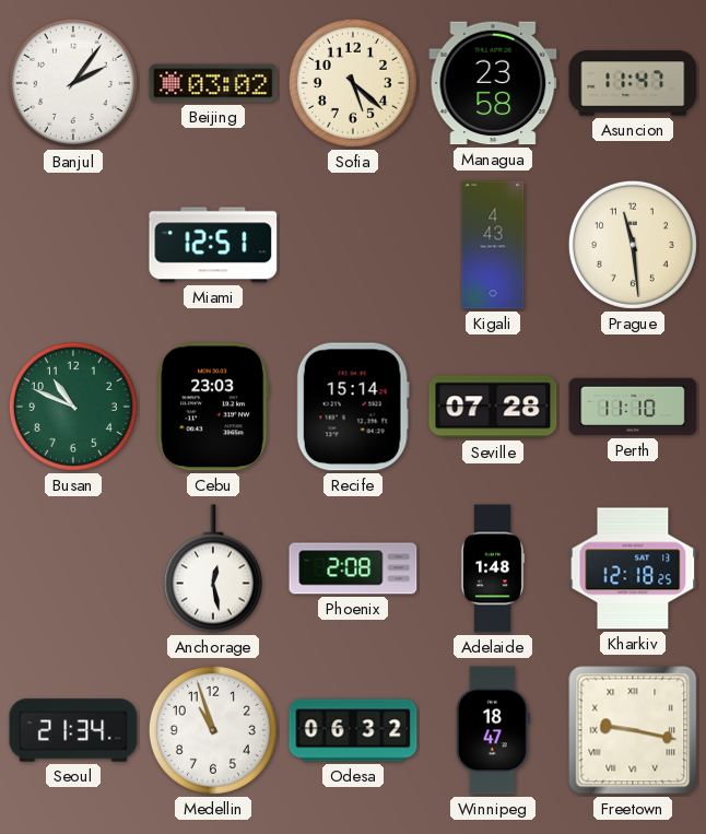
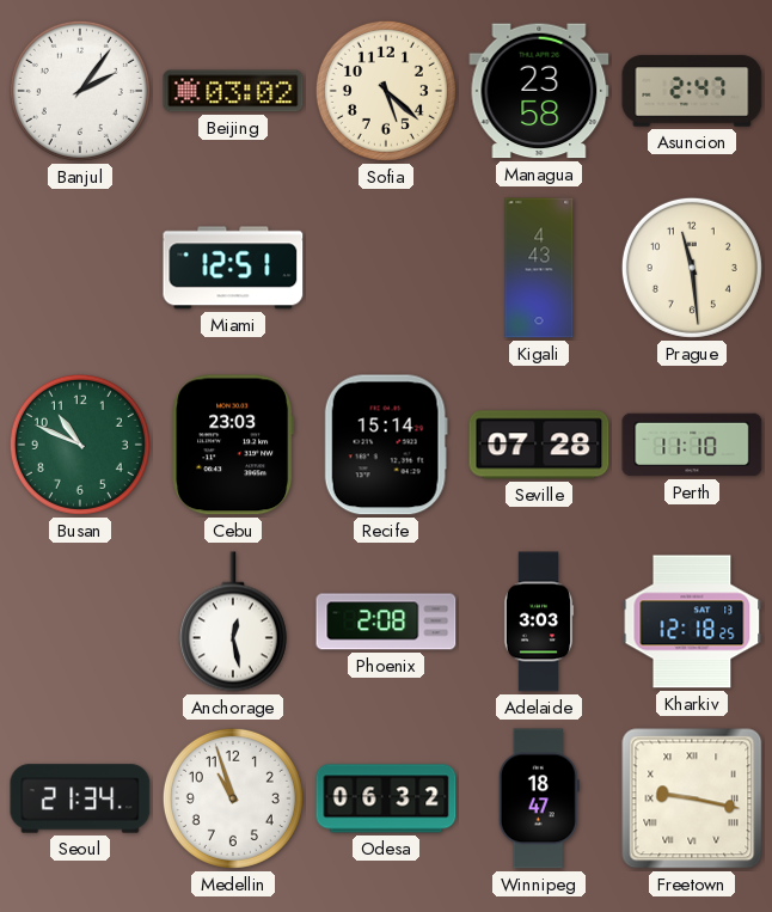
Asuncion: 11:47 -> 2:47
Adelaide: 1:48 -> 3:03
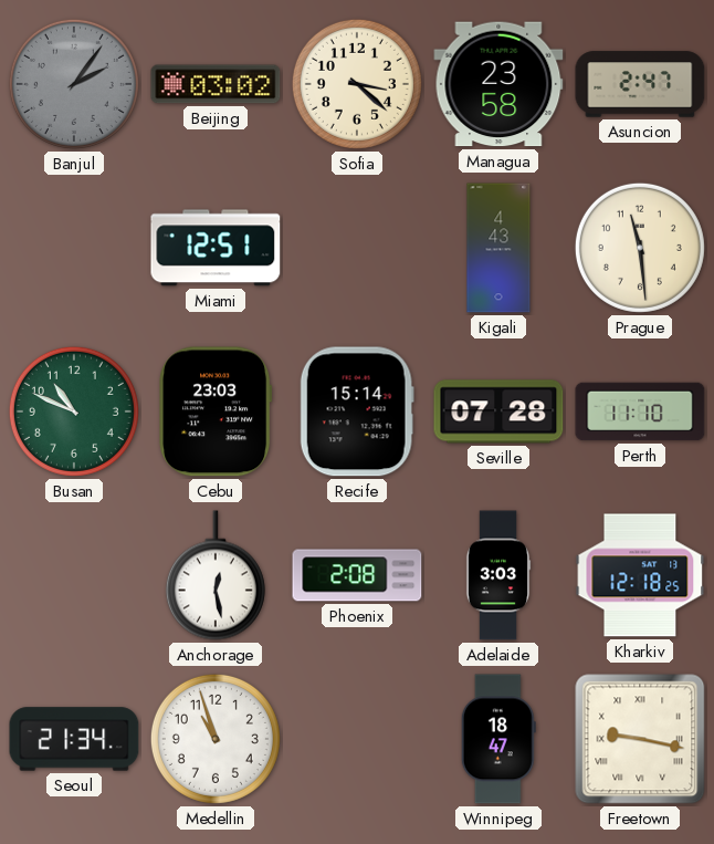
Banjul dial: white -> grey
Sofia: 5:22 -> 3:22
Odesa: 06:32 -> none
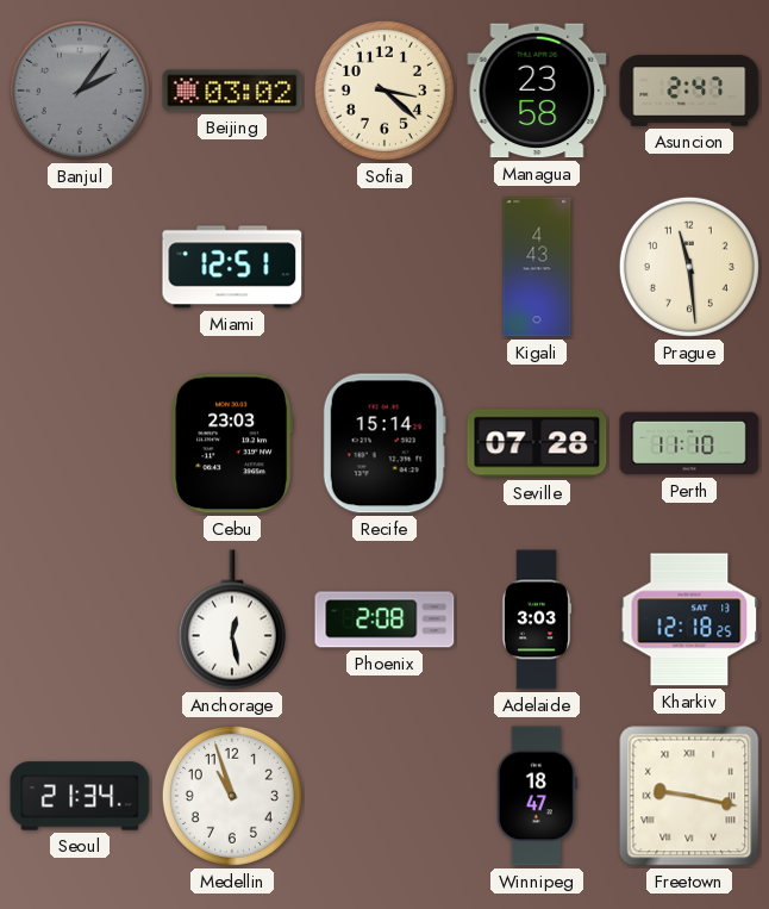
Busan: 10:49 -> none
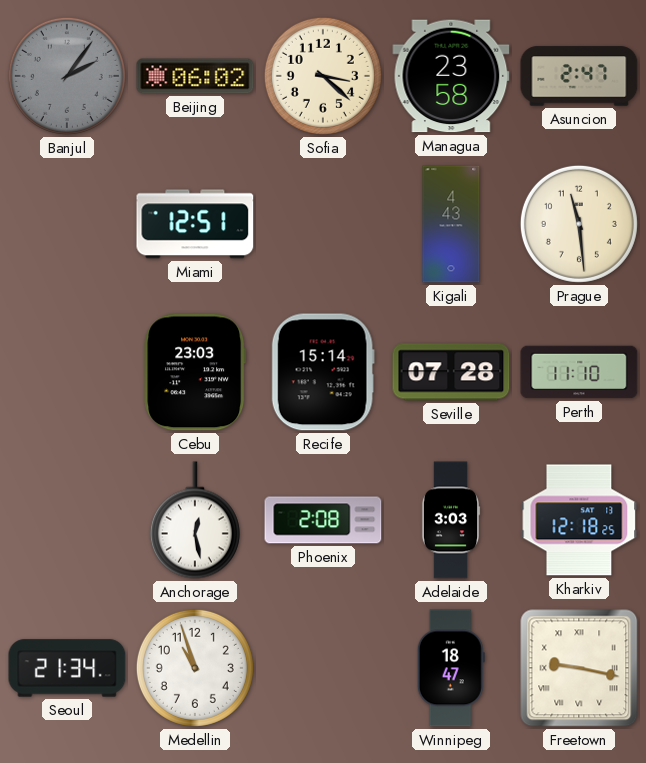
Beijing: 03:02 -> 06:02
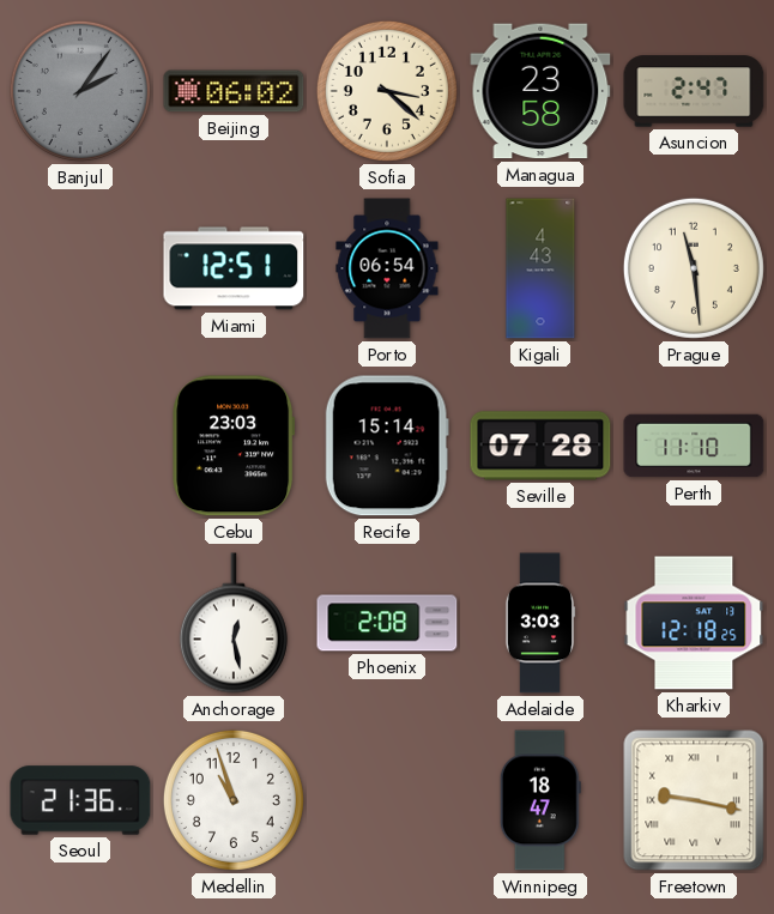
Porto: none -> 06:54
Seoul: 21:34 -> 21:36
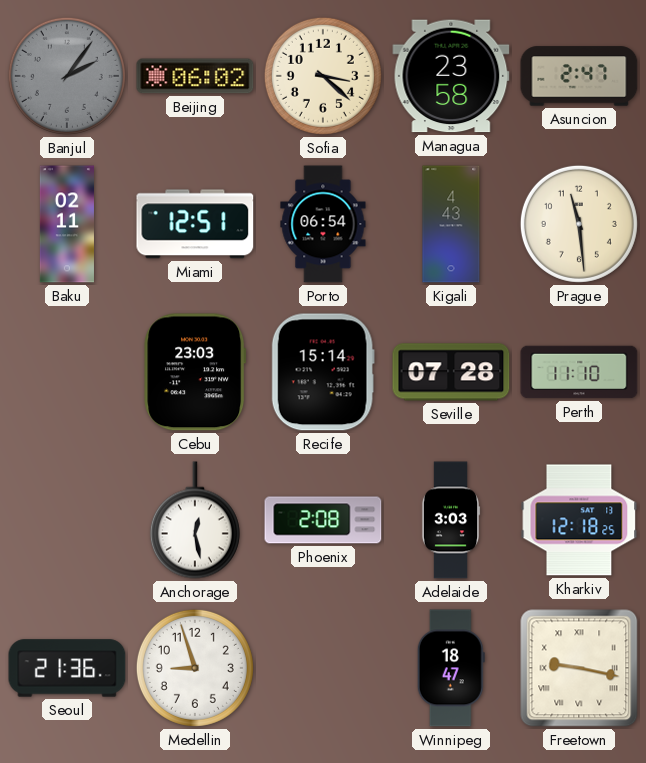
Baku: none -> 02:11
Medellin: 10:57 -> 8:57
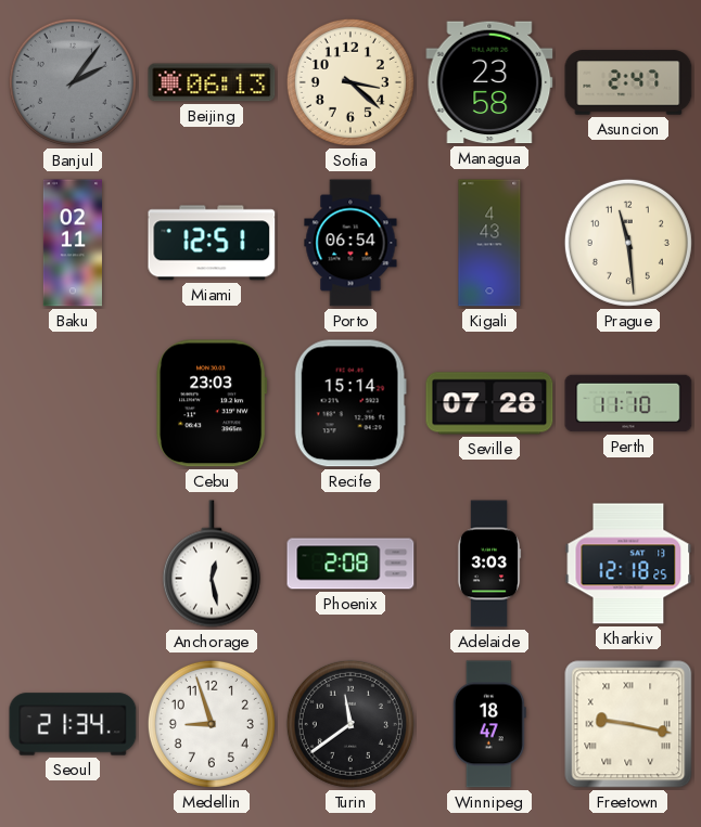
Beijing: 06:02 -> 06:13
Seoul: 21:36 -> 21:34
Turin: none -> 11:39
